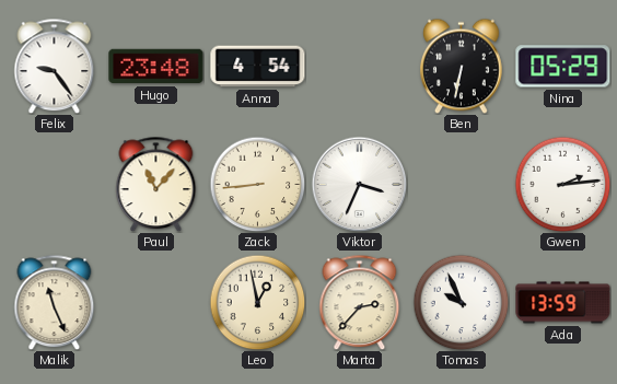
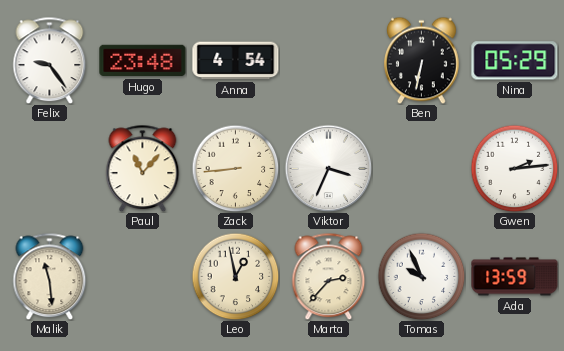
Malik: 11:26 -> 11:29
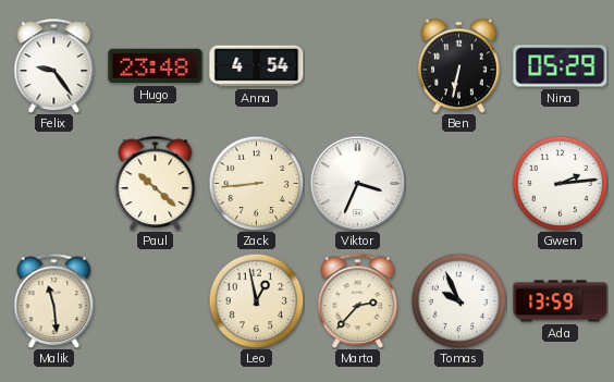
Paul: 11:07 -> 10:22
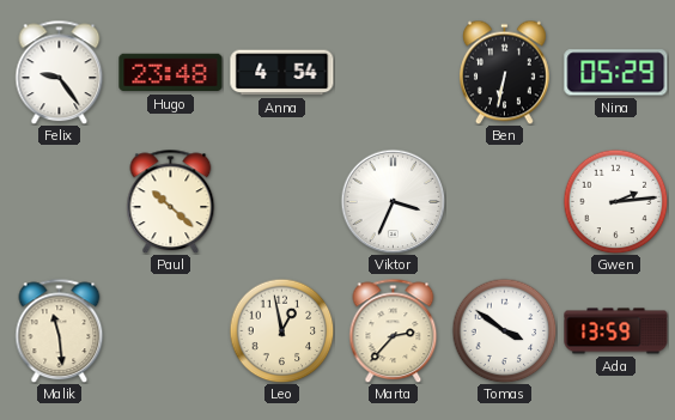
Zack: 8:44 -> none
Tomas: 9:56 -> 3:51
